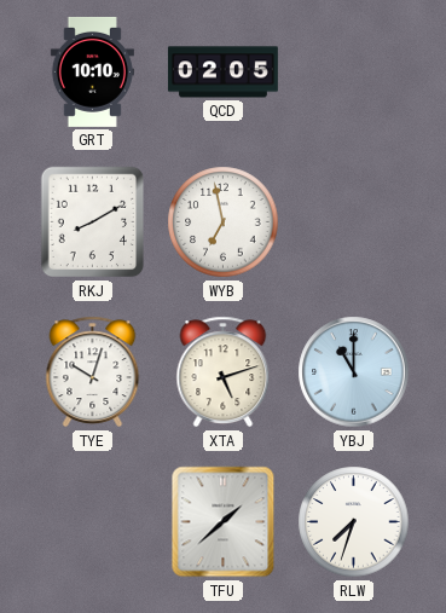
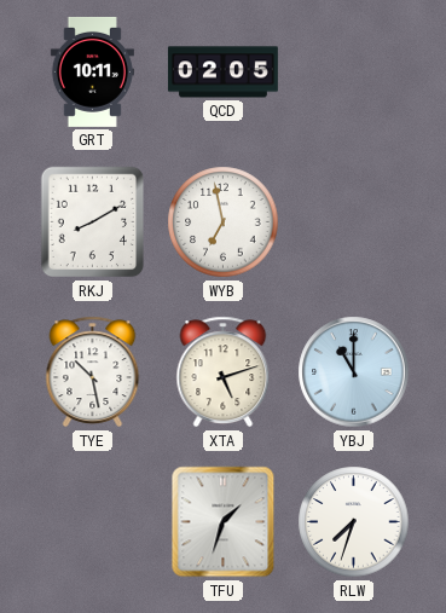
GRT: 10:10 -> 10:11
TYE: 10:03 -> 10:28
TFU: 1:38 -> 1:33
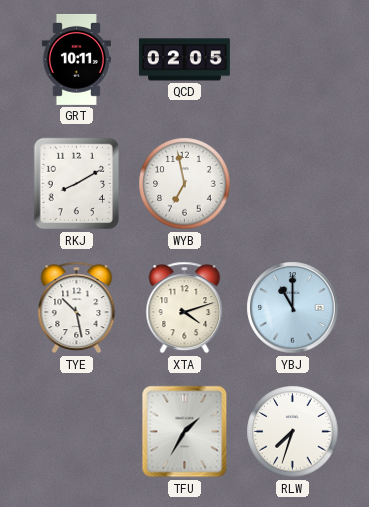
XTA: 5:12 -> 4:12
TFU: 1:33 -> 1:35
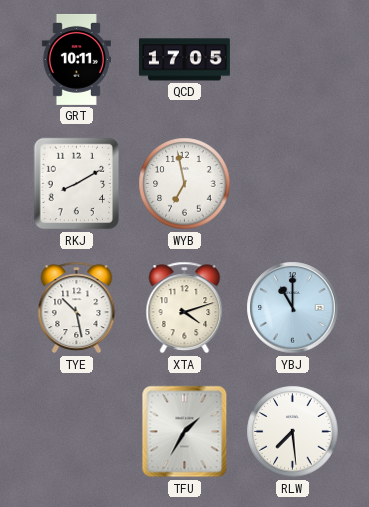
QCD: 02:05 -> 17:05
RLW: 7:33 -> 7:29
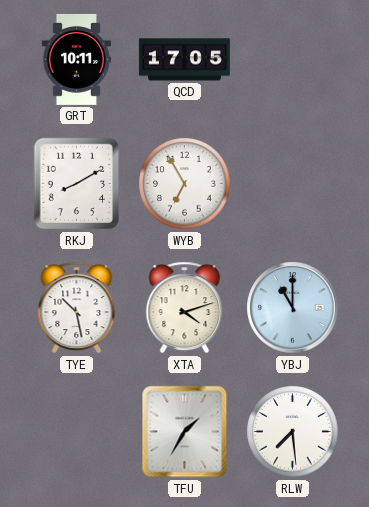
WYB: 6:58 -> 6:55
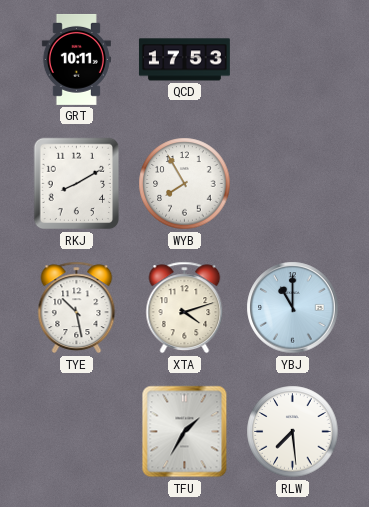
QCD: 17:05 -> 17:53
WYB: 6:55 -> 7:55
